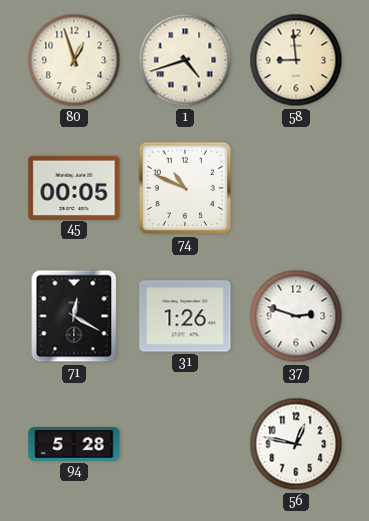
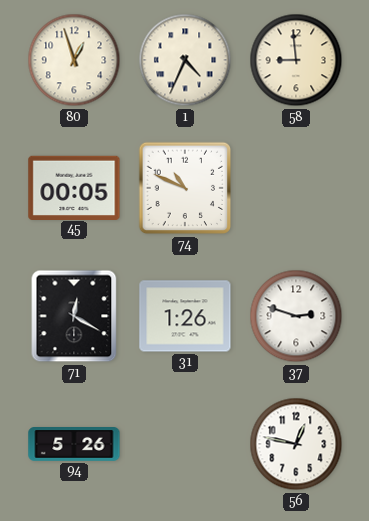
1: 4:42 -> 4:34
94: 5:28 -> 5:26
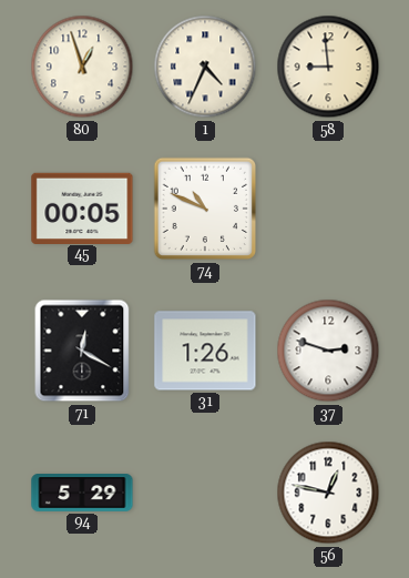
94: 5:26 -> 5:29
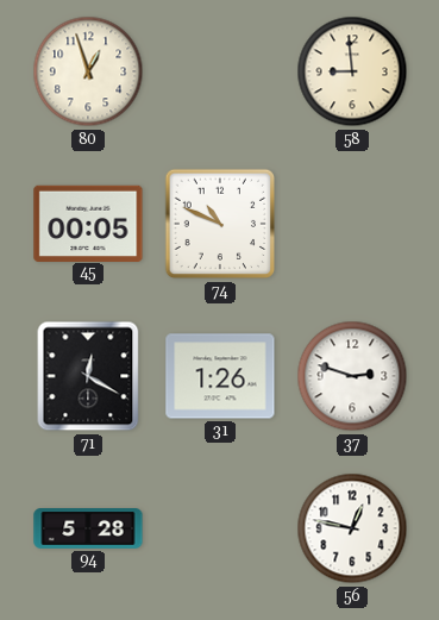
1: 4:34 -> none
94: 5:29 -> 5:28
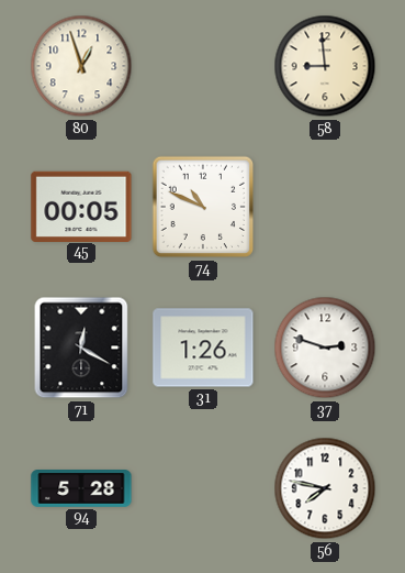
56: 12:47 -> 7:47
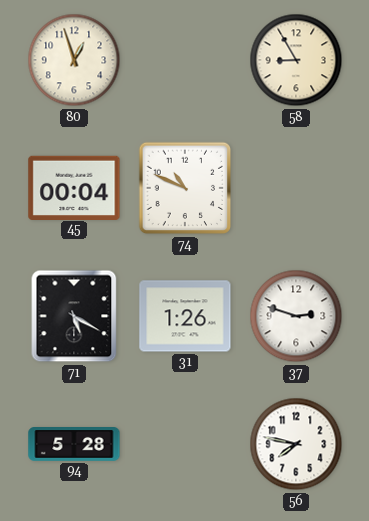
58: 8:59 -> 8:55
45: 00:05 -> 00:04
71: 12:20 -> 5:20
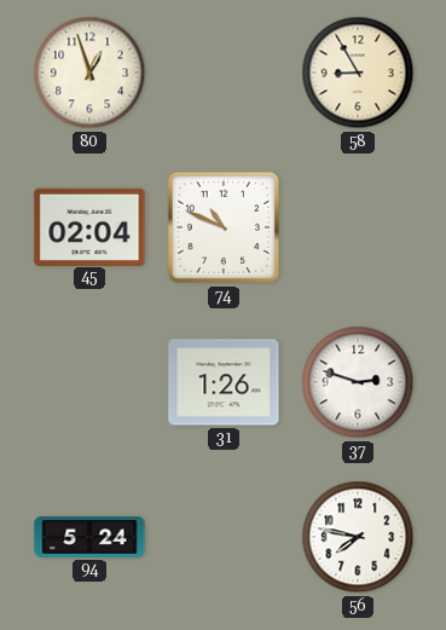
45: 00:04 -> 02:04
71: 5:20 -> none
94: 5:28 -> 5:24
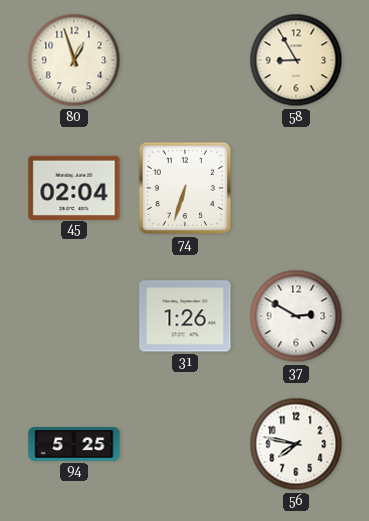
74: 10:49 -> 6:33
37: 2:48 -> 2:50
94: 5:24 -> 5:25
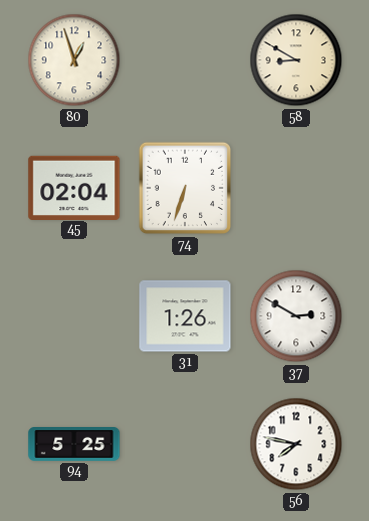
58: 8:55 -> 8:50
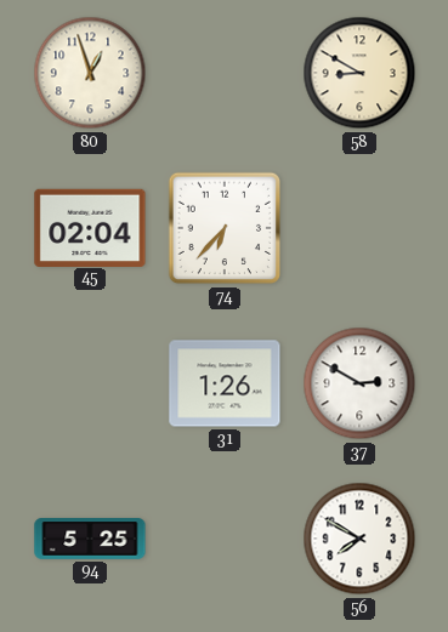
74: 6:33 -> 6:37
56: 7:47 -> 7:50
